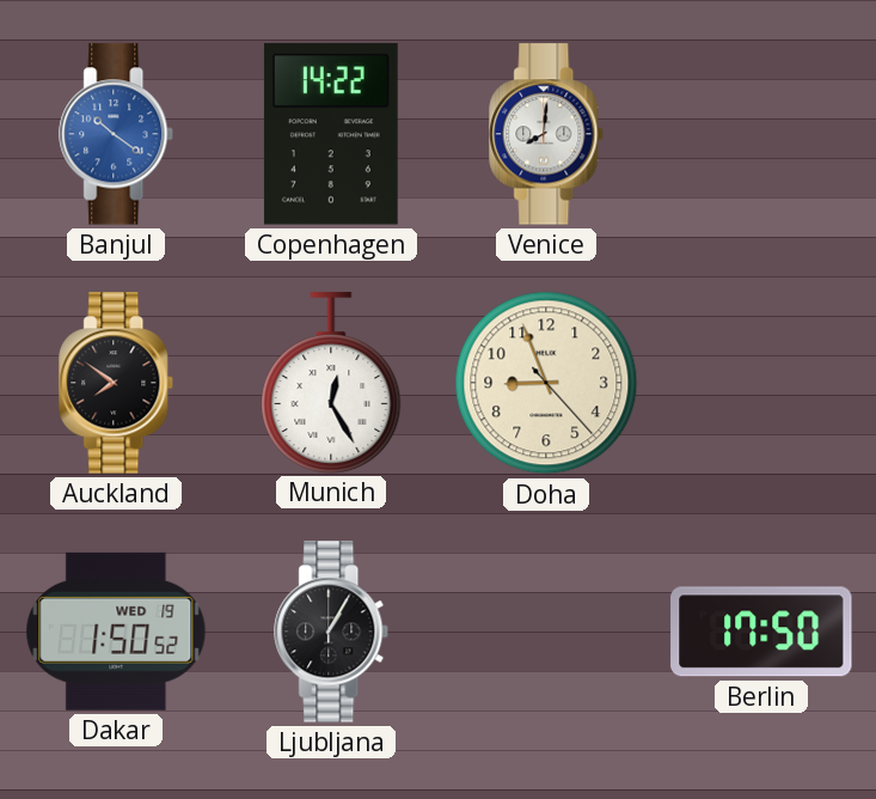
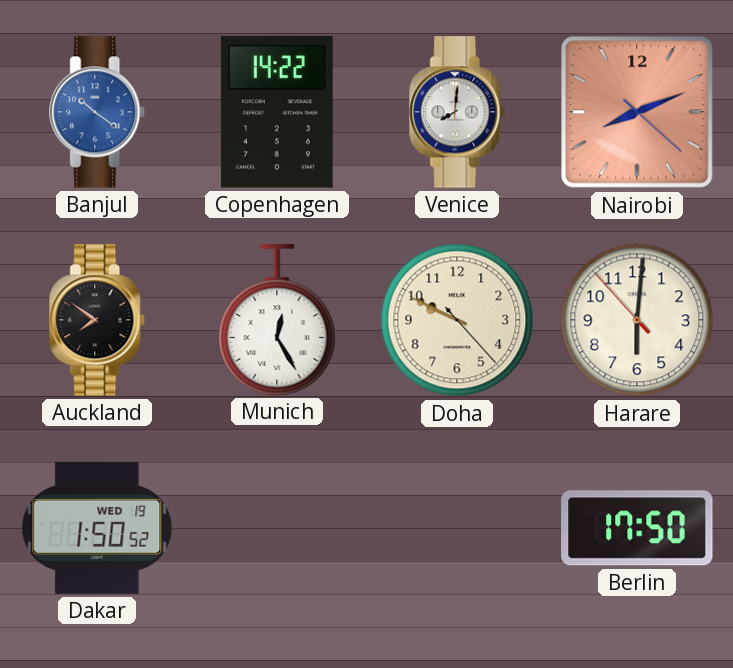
Nairobi: none -> 8:11
Doha: 8:56 -> 9:49
Harare: none -> 6:00
Ljubljana: 1:05 -> none
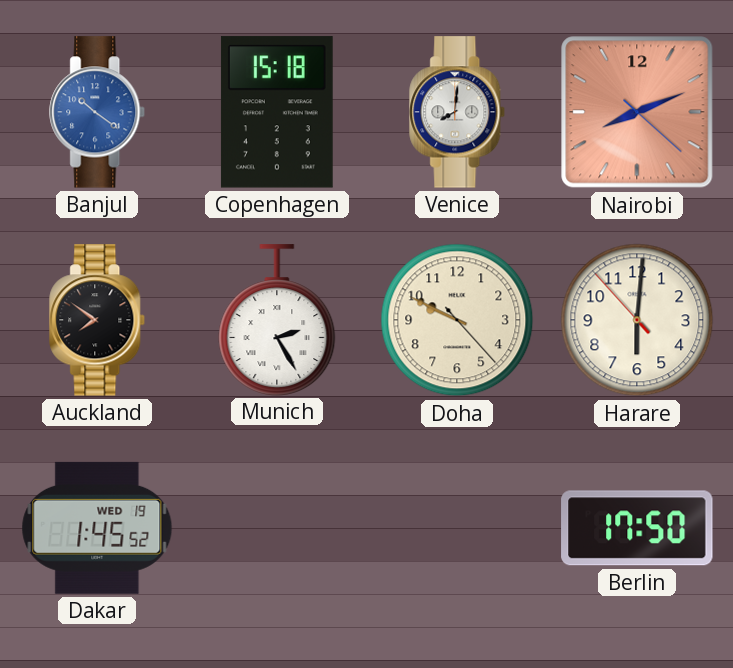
Copenhagen: 14:22 -> 15:18
Munich: 12:25 -> 2:25
Dakar: 1:50 -> 1:45
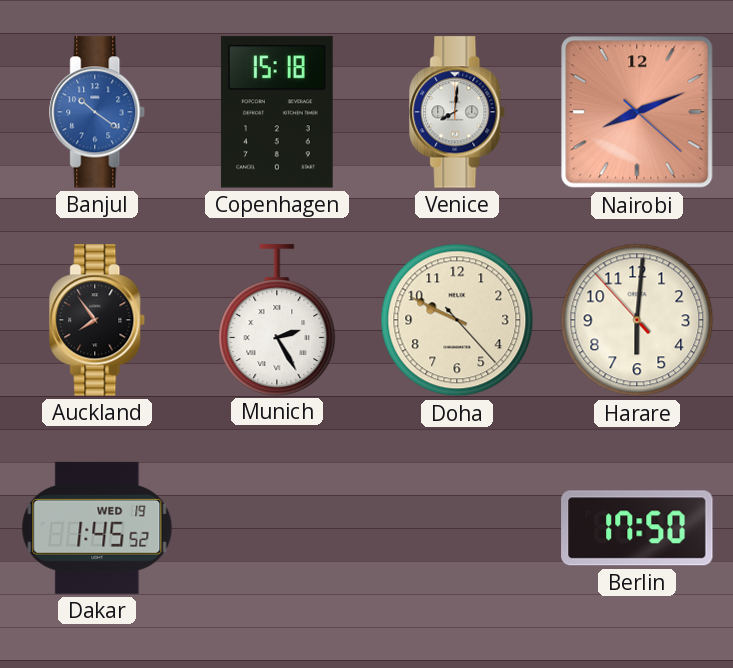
Auckland: 7:51 -> 7:54
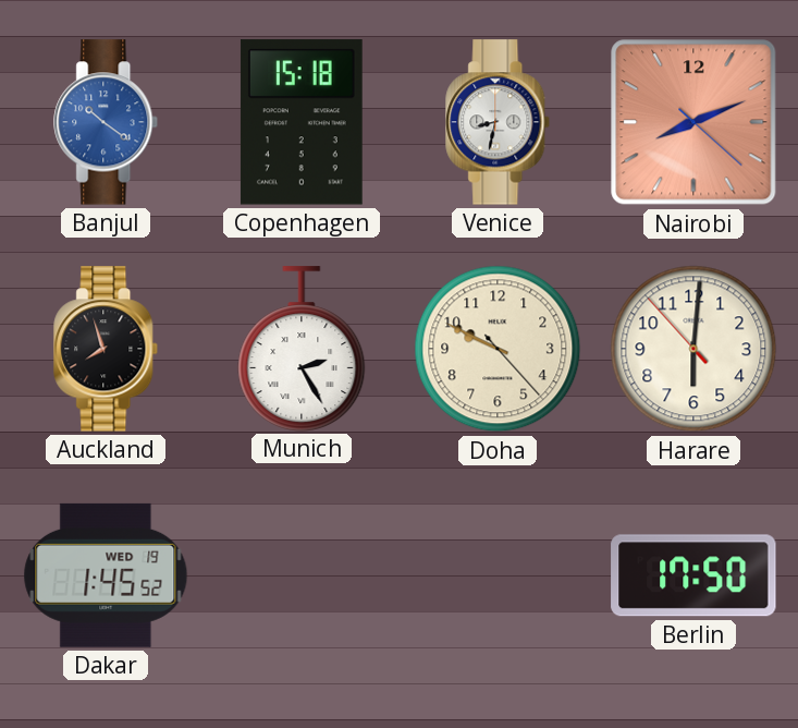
Venice: 8:01 -> 8:32
Auckland: 7:54 -> 7:57
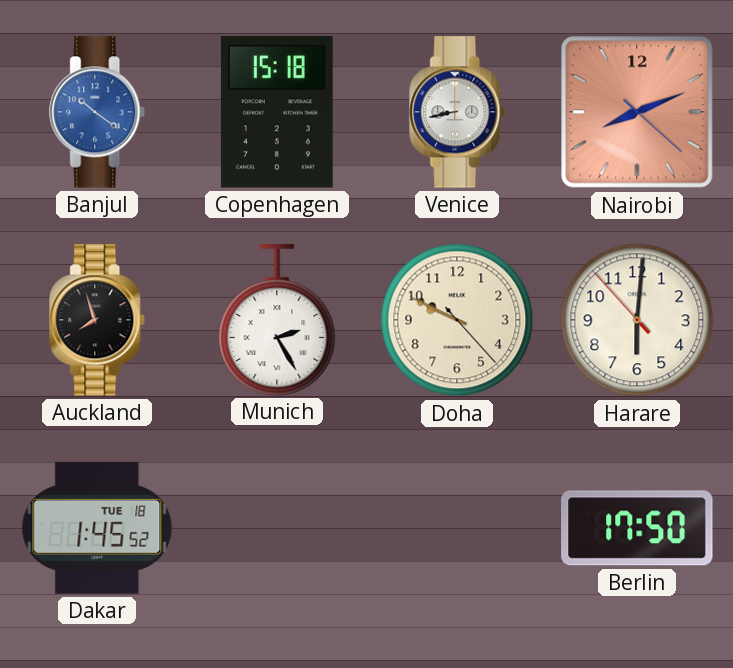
Venice: 8:32 -> 8:43
Dakar date: WED 19 -> TUE 18
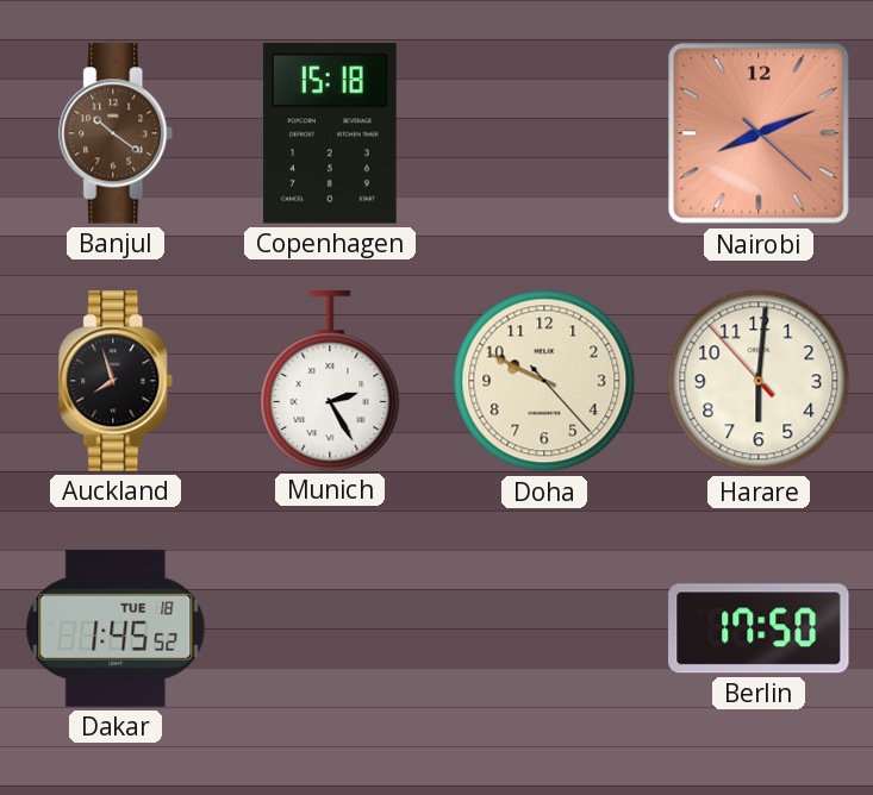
Banjul dial: blue -> brown
Venice: 8:43 -> none
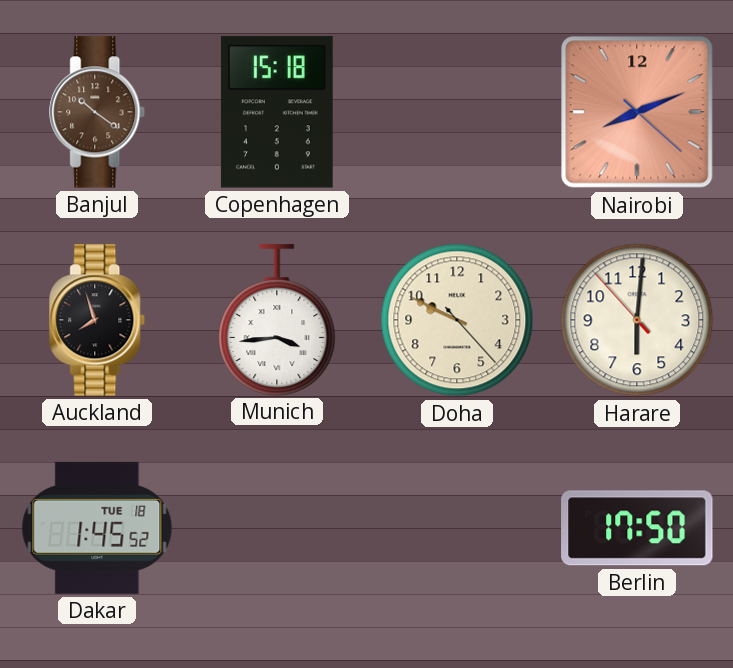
Munich: 2:25 -> 3:44
